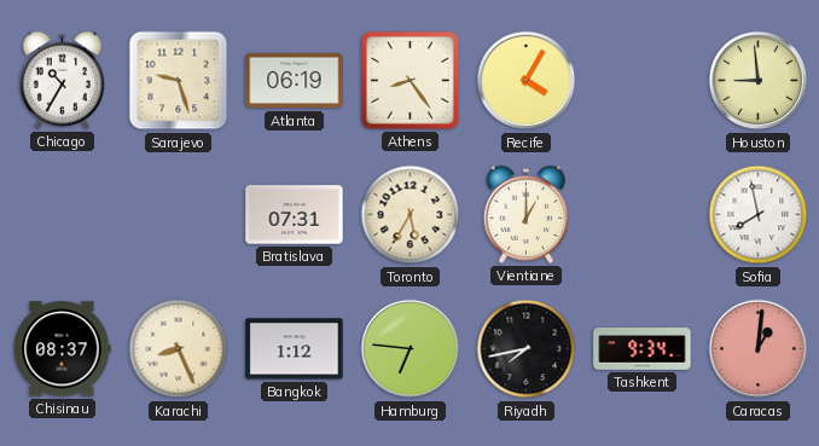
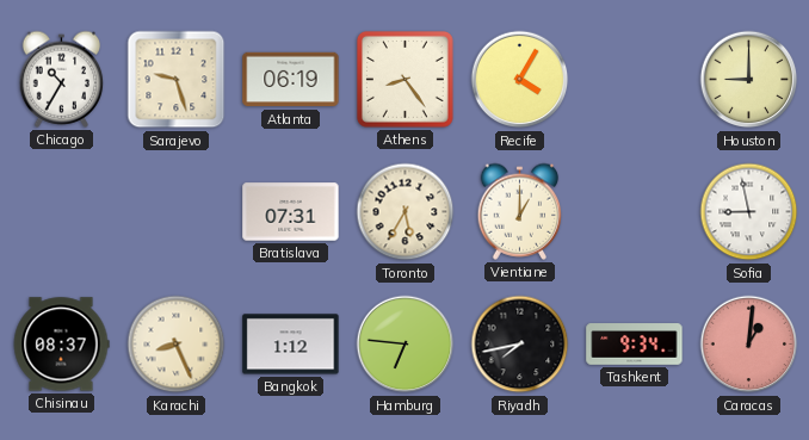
Houston: 8:59 -> 9:00
Sofia: 7:58 -> 8:58
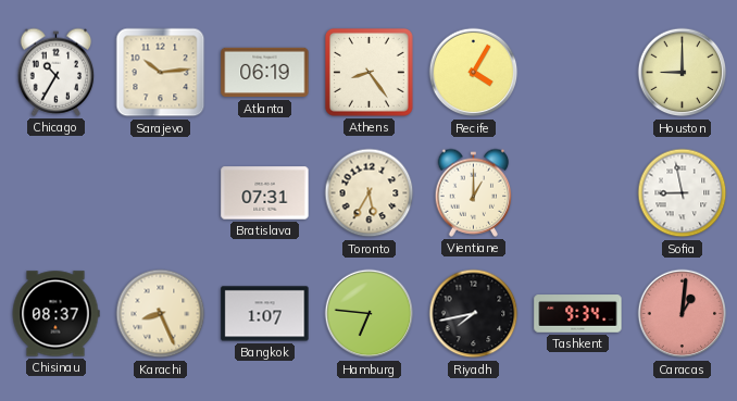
Sarajevo: 9:27 -> 10:14
Bangkok: 1:12 -> 1:07
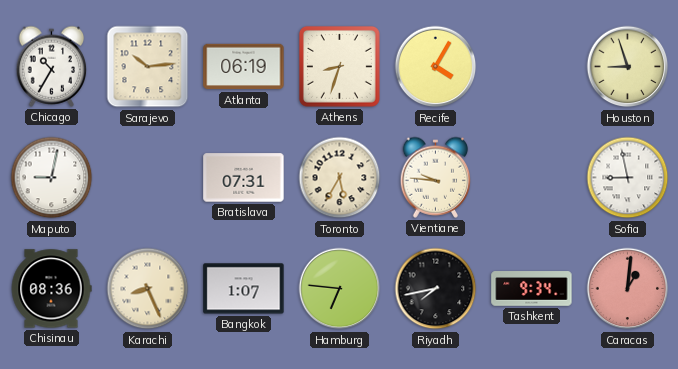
Athens: 8:24 -> 8:33
Houston: 9:00 -> 8:57
Maputo: none -> 9:02
Vientiane: 1:00 -> 9:46
Chisinau: 08:37 -> 08:36
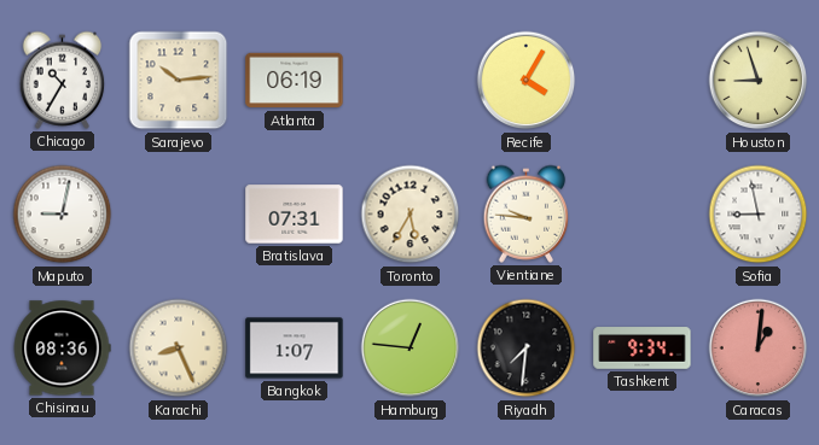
Athens: 8:33 -> none
Hamburg: 6:46 -> 12:46
Riyadh: 7:43 -> 7:31
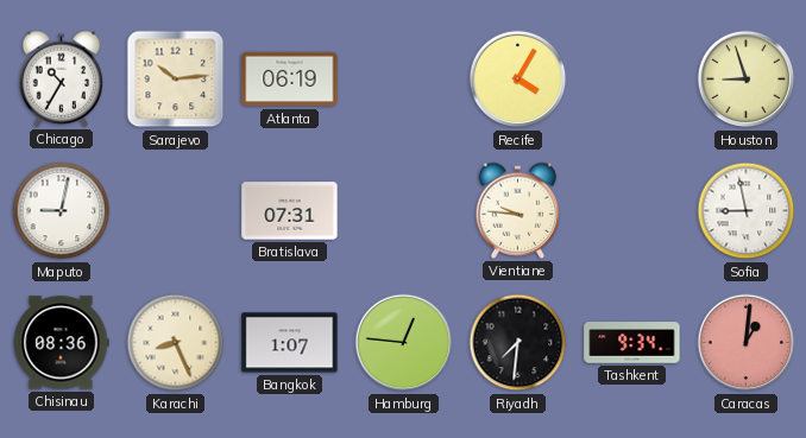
Toronto: 5:35 -> none
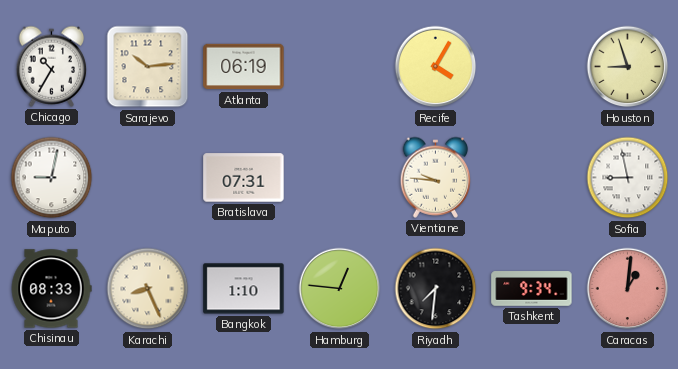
Chisinau: 08:36 -> 08:33
Bangkok: 1:07 -> 1:10
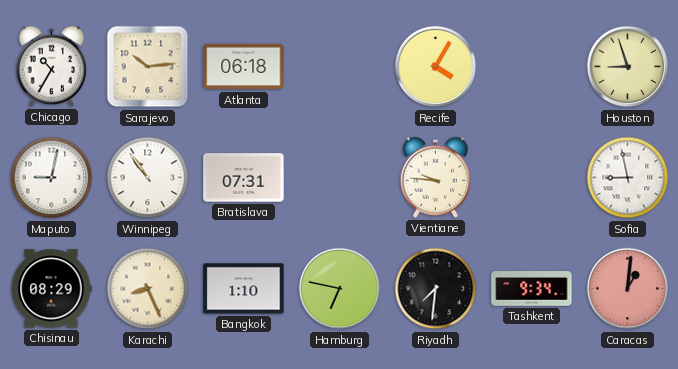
Atlanta: 06:19 -> 06:18
Winnipeg: none -> 10:54
Chisinau: 08:33 -> 08:29
Hamburg: 12:46 -> 6:47
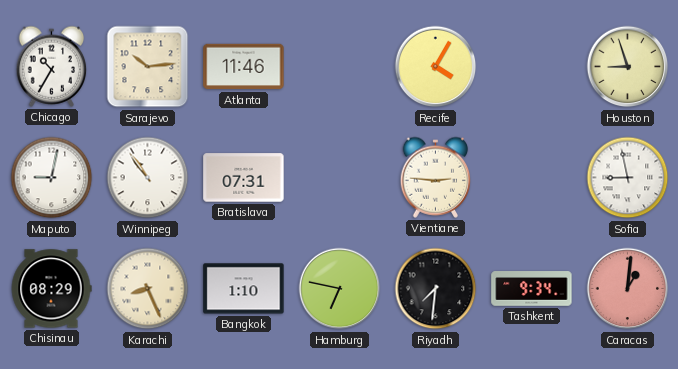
Atlanta: 06:18 -> 11:46
Vientiane: 9:46 -> 2:46
